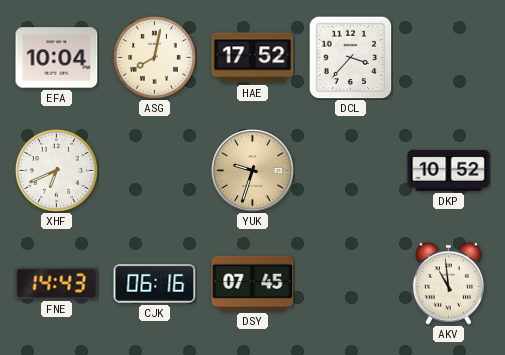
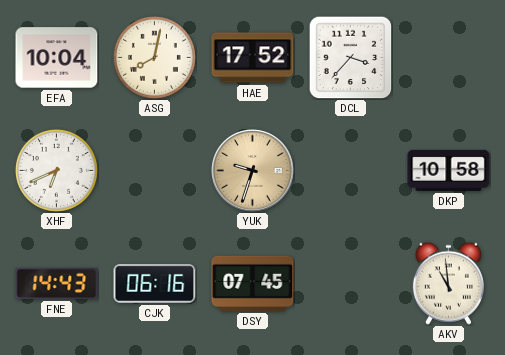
DKP: 10:52 -> 10:58
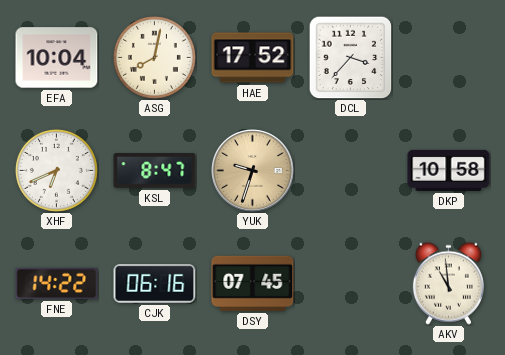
KSL: none -> 8:47
FNE: 14:43 -> 14:22
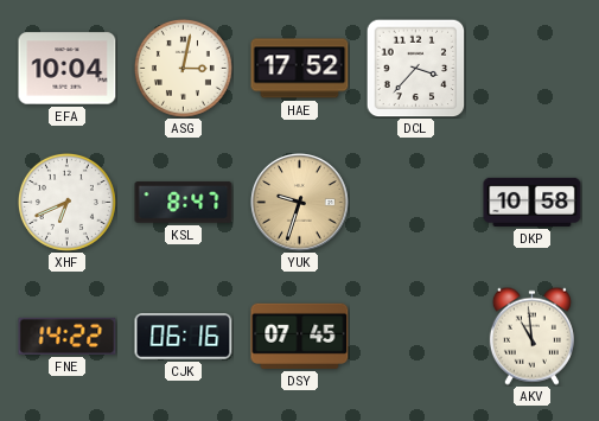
ASG: 8:02 -> 3:02
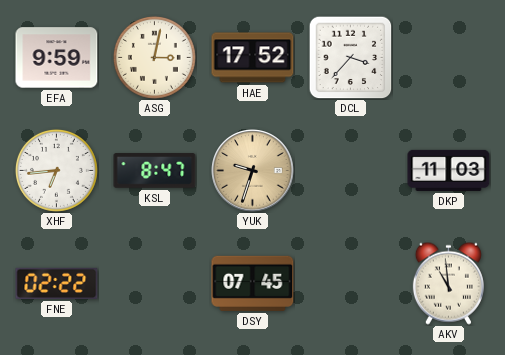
EFA: 10:04 -> 9:59
XHF: 6:41 -> 6:44
DKP: 10:58 -> 11:03
FNE: 14:22 -> 02:22
CJK: 06:16 -> none
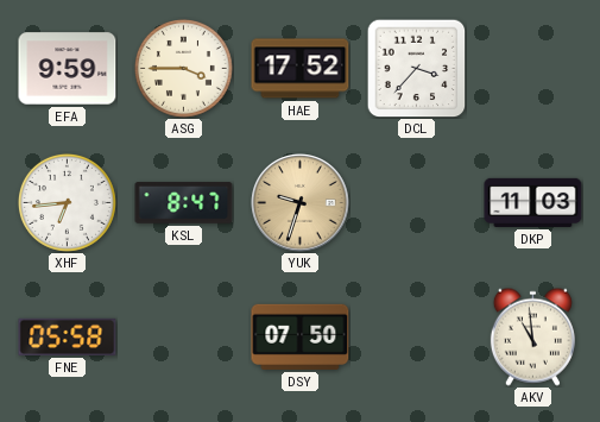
ASG: 3:02 -> 3:45
FNE: 02:22 -> 05:58
DSY: 07:45 -> 07:50
